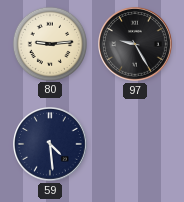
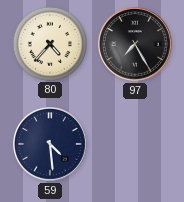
80: 9:14 -> 4:37
97: 9:25 -> 7:25
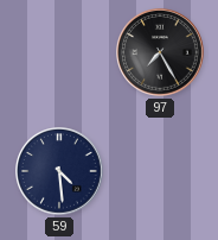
80: 4:37 -> none
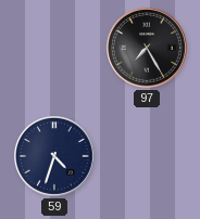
59: 4:29 -> 4:33
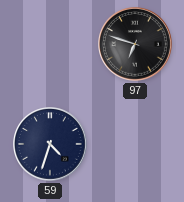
97: 7:25 -> 6:48
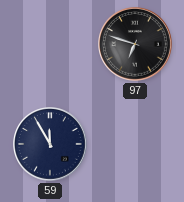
59: 4:33 -> 11:55
